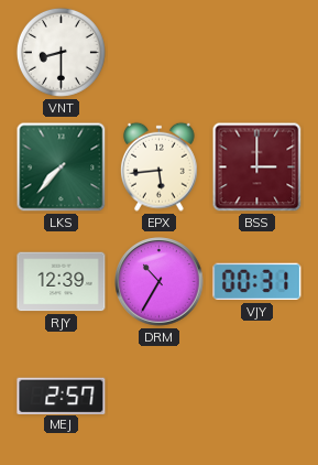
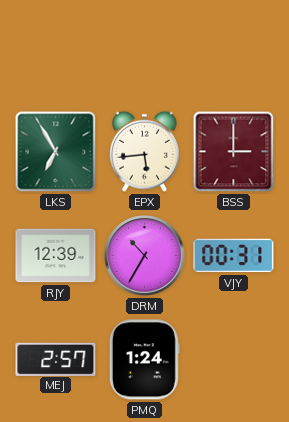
VNT: 8:30 -> none
LKS: 7:37 -> 6:55
PMQ: none -> 1:24
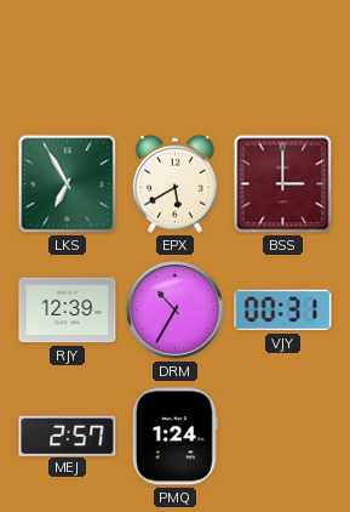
EPX: 5:44 -> 5:40
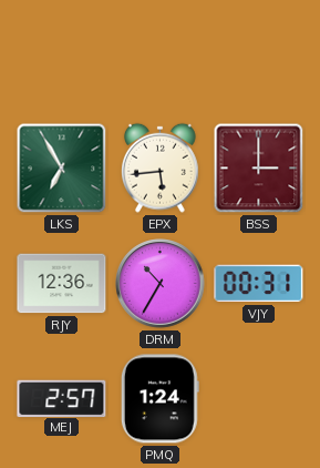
EPX: 5:40 -> 5:44
RJY: 12:39 -> 12:36
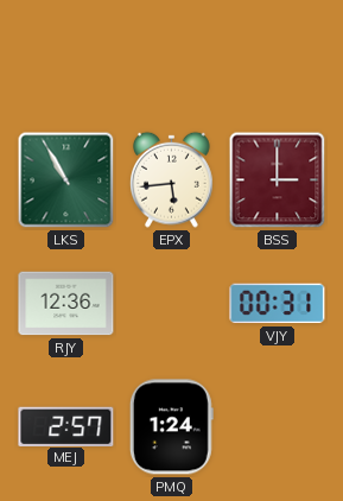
LKS: 6:55 -> 10:55
DRM: 10:35 -> none
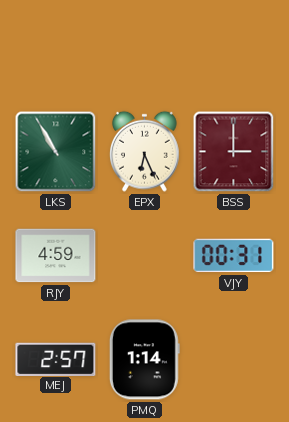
EPX: 5:44 -> 6:26
RJY: 12:36 -> 4:59
PMQ: 1:24 -> 1:14
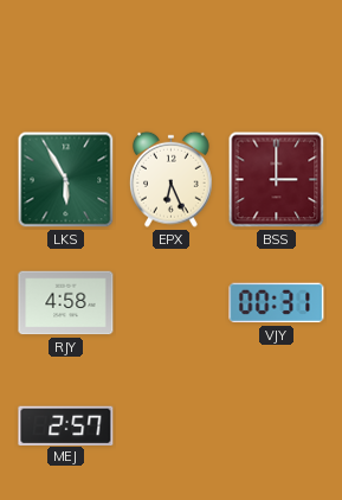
LKS: 10:55 -> 5:55
RJY: 4:59 -> 4:58
PMQ: 1:14 -> none
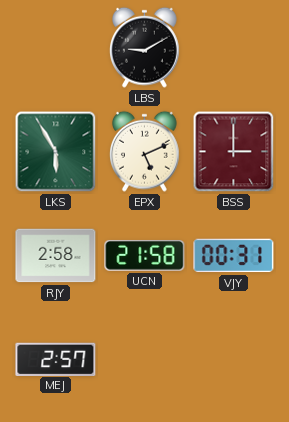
LBS: none -> 9:10
EPX: 6:26 -> 5:11
RJY: 4:58 -> 2:58
UCN: none -> 21:58
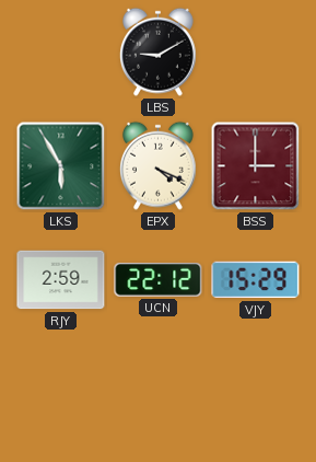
EPX: 5:11 -> 4:19
RJY: 2:58 -> 2:59
UCN: 21:58 -> 22:12
VJY: 00:31 -> 15:29
MEJ: 2:57 -> none
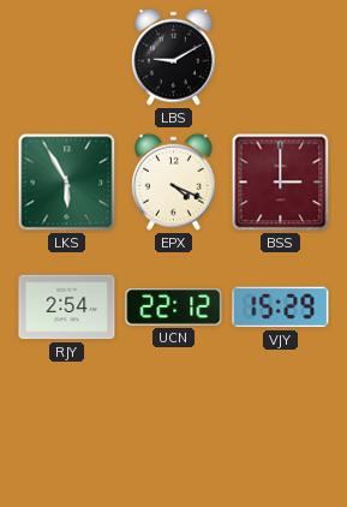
RJY: 2:59 -> 2:54
